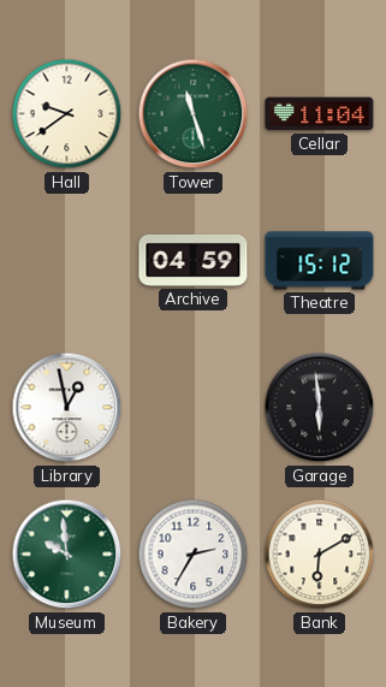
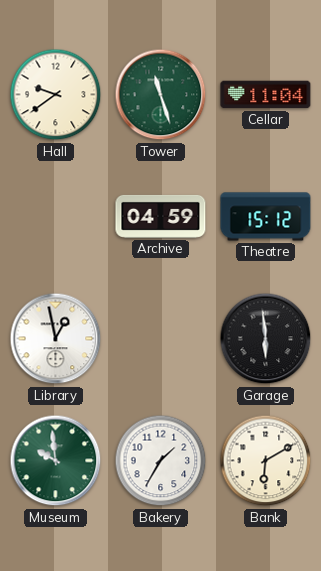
Bakery: 2:35 -> 1:35
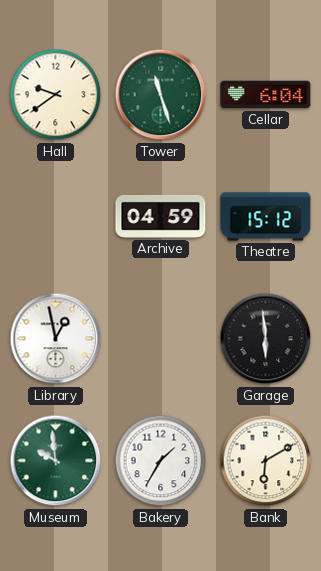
Cellar: 11:04 -> 6:04
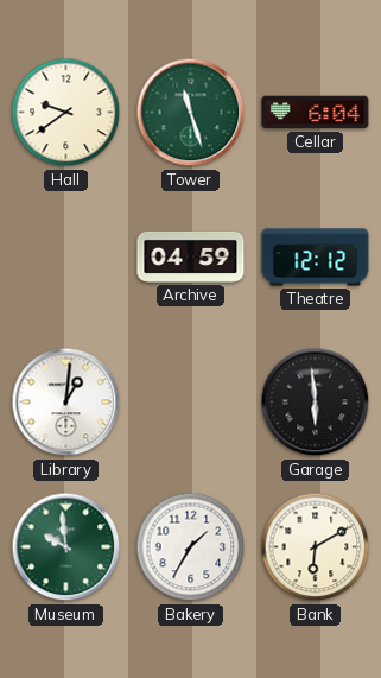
Theatre: 15:12 -> 12:12
Library: 12:58 -> 1:01
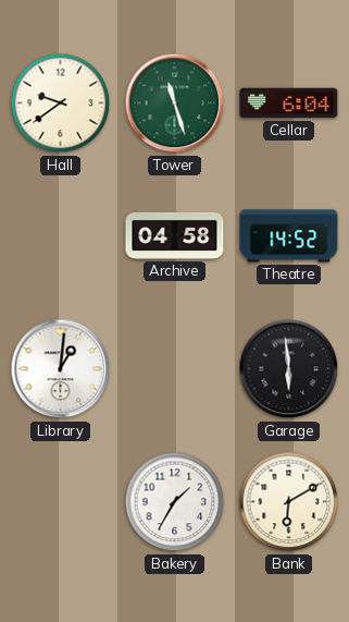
Archive: 04:59 -> 04:58
Theatre: 12:12 -> 14:52
Museum: 9:59 -> none
